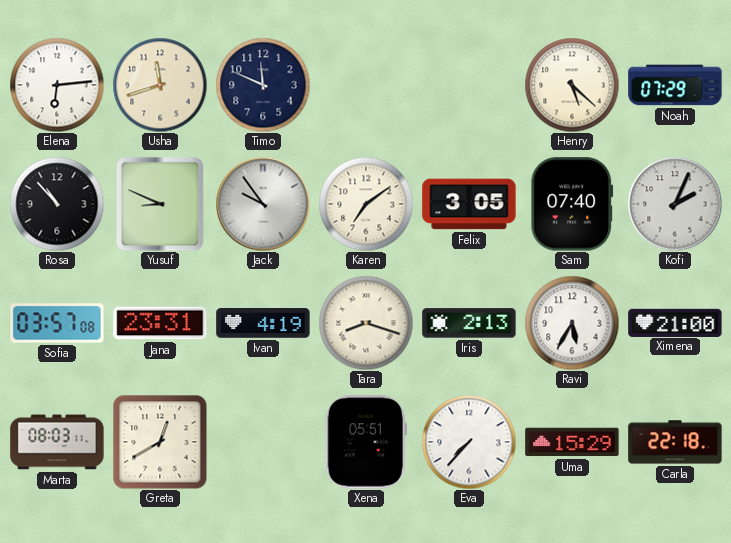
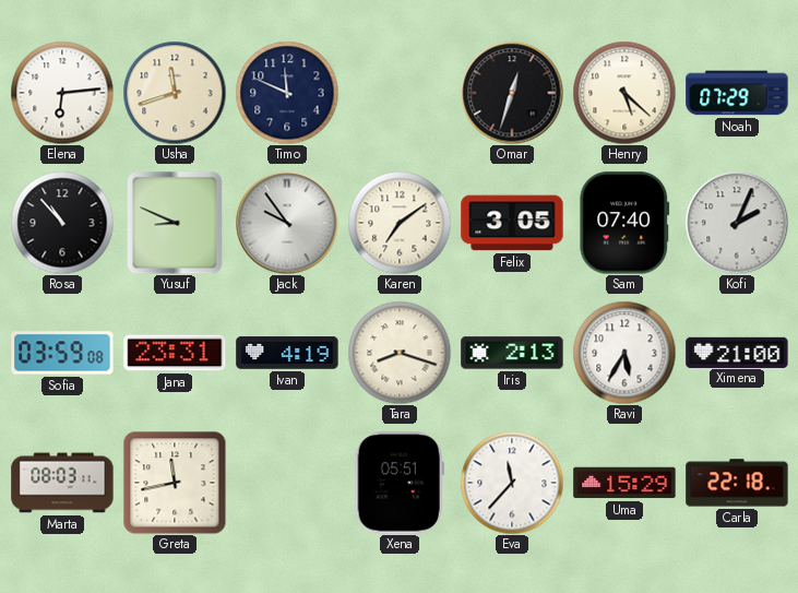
Omar: none -> 12:33
Sofia: 03:57 -> 03:59
Greta: 12:40 -> 11:43
Eva: 7:37 -> 11:37
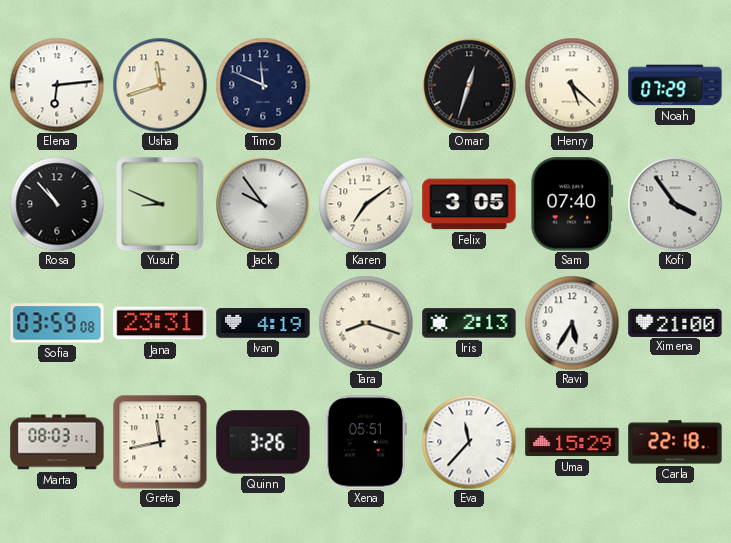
Kofi: 2:04 -> 3:54
Quinn: none -> 3:26
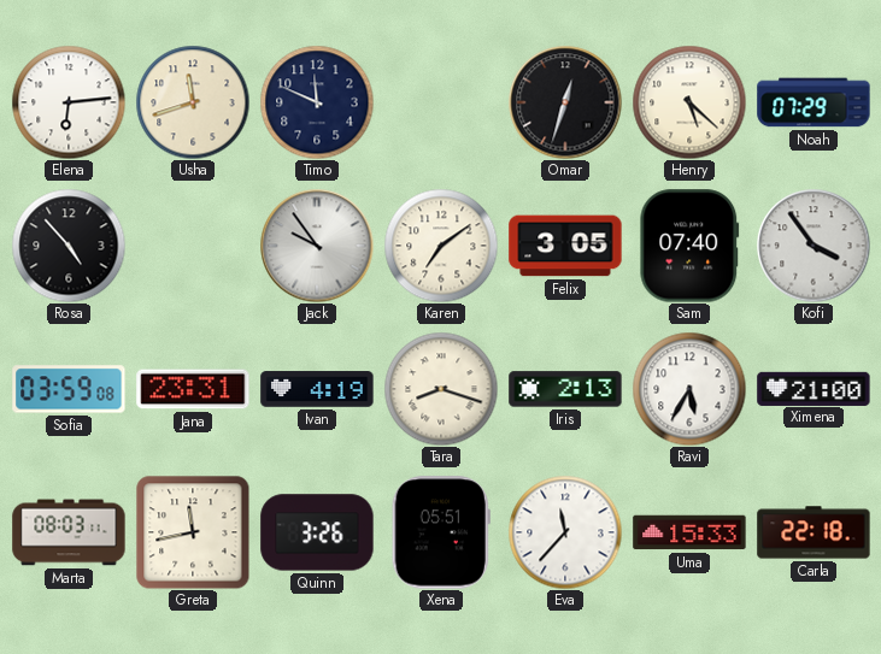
Rosa: 10:53 -> 4:53
Yusuf: 8:49 -> none
Uma: 15:29 -> 15:33
